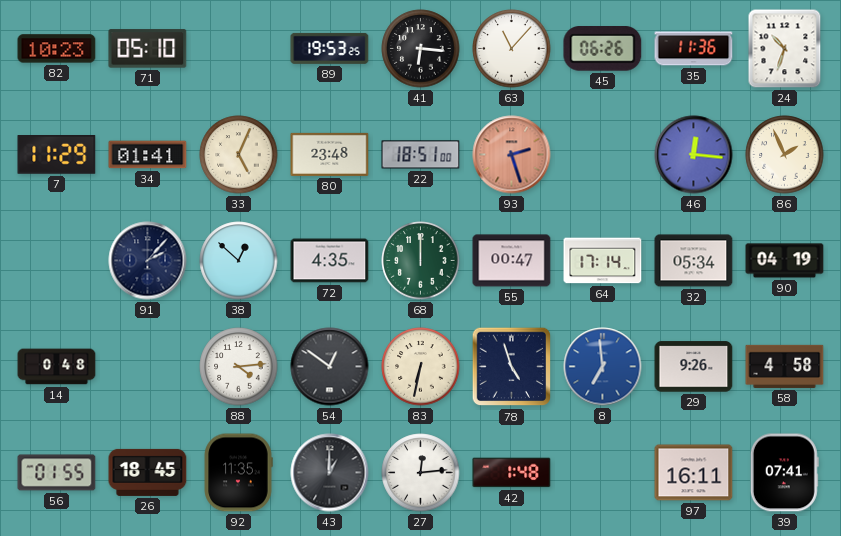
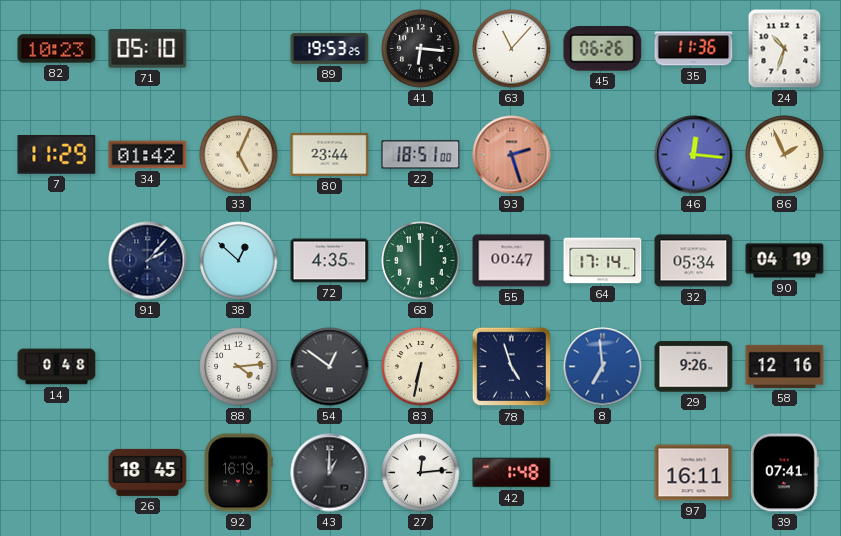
34: 01:41 -> 01:42
80: 23:48 -> 23:44
58: 4:58 -> 12:16
56: 01:55 -> none
92: 11:35 -> 16:19
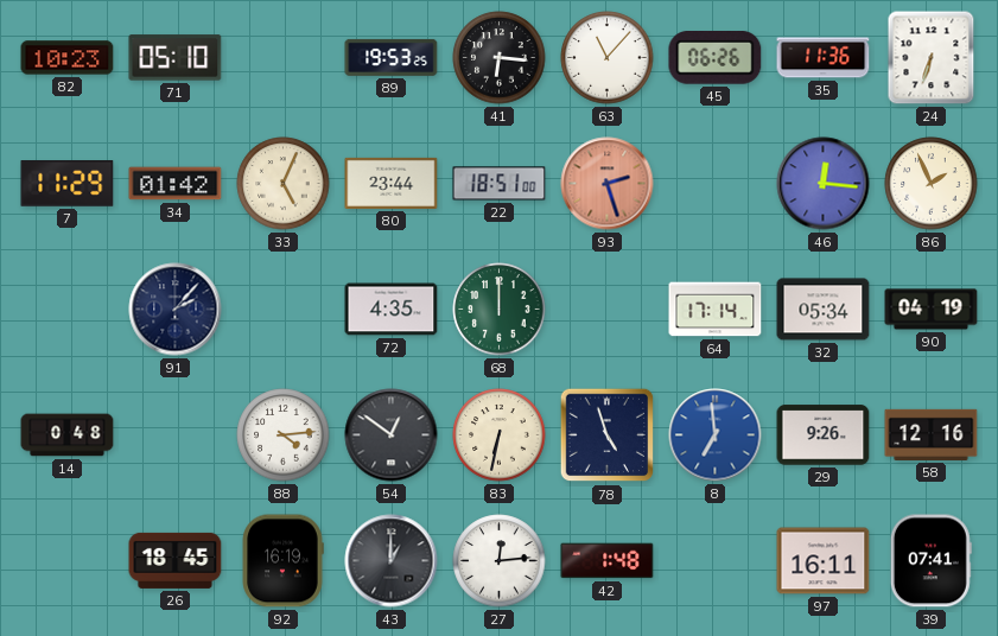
24: 10:33 -> 6:33
38: 12:52 -> none
55: 00:47 -> none
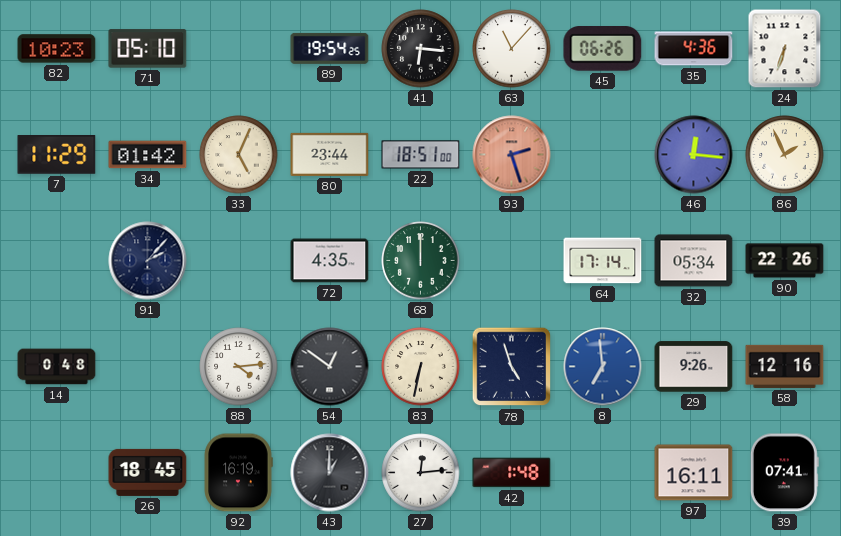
89: 19:53 -> 19:54
35: 11:36 -> 4:36
90: 04:19 -> 22:26
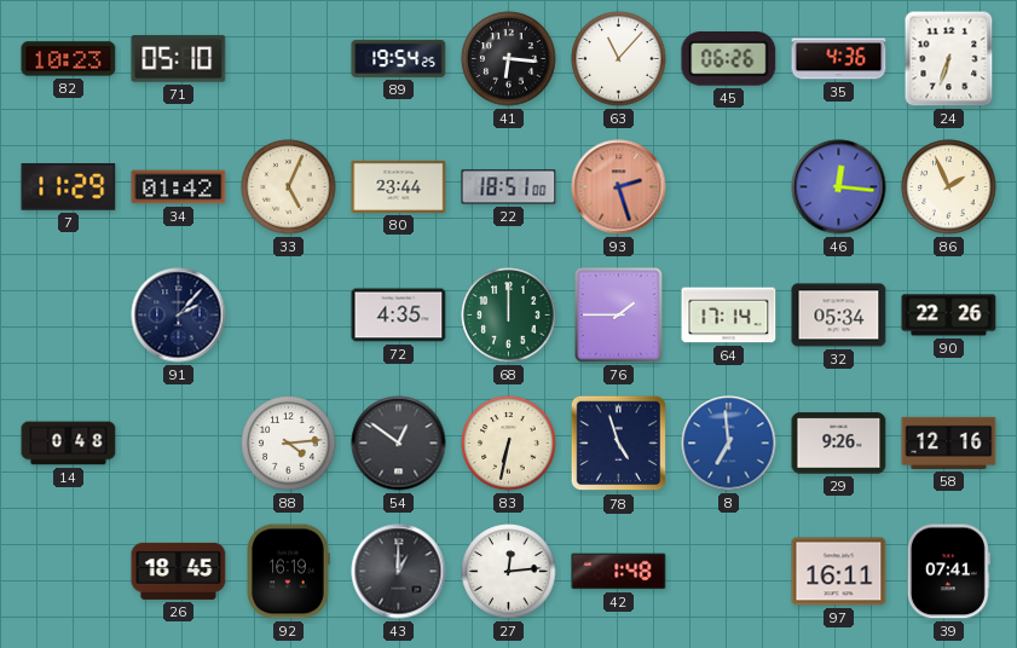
76: none -> 1:45
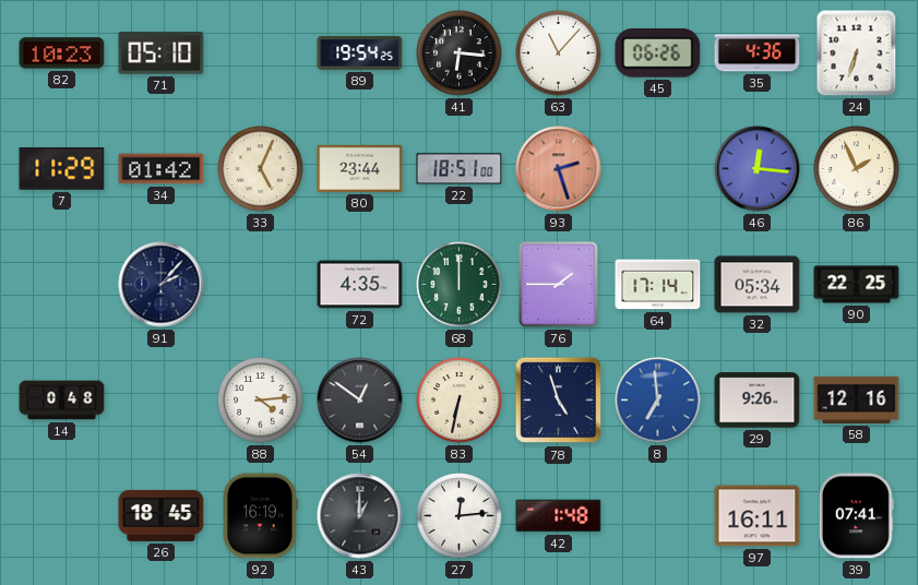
90: 22:26 -> 22:25
